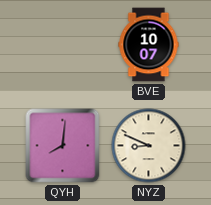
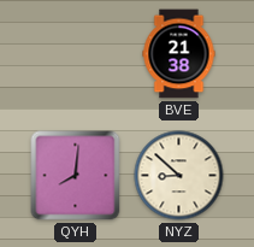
BVE: 10:07 -> 21:38
NYZ: 8:49 -> 8:52
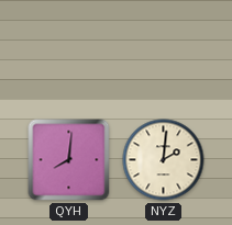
BVE: 21:38 -> none
NYZ: 8:52 -> 2:01
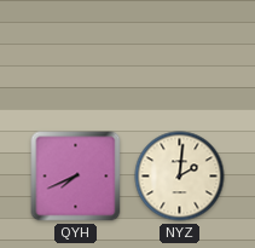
QYH: 8:01 -> 7:41
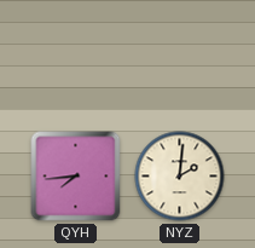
QYH: 7:41 -> 7:44
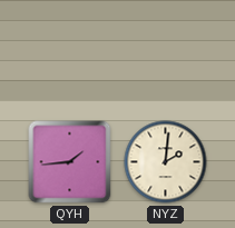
QYH: 7:44 -> 1:44
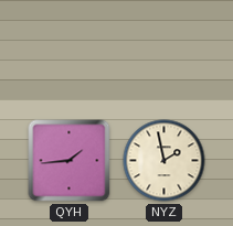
NYZ: 2:01 -> 1:58
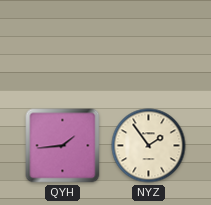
NYZ: 1:58 -> 1:54
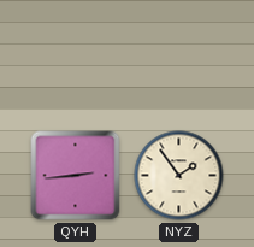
QYH: 1:44 -> 2:44
